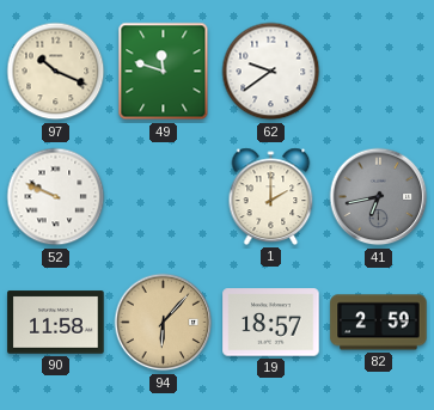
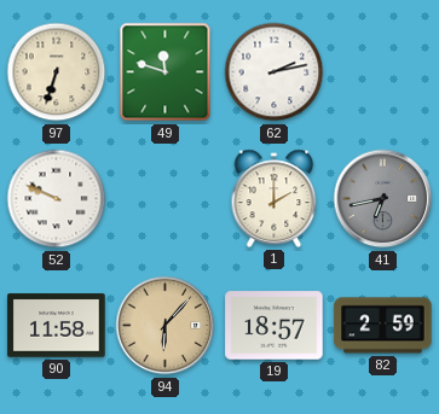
97: 10:19 -> 6:33
62: 9:39 -> 2:13
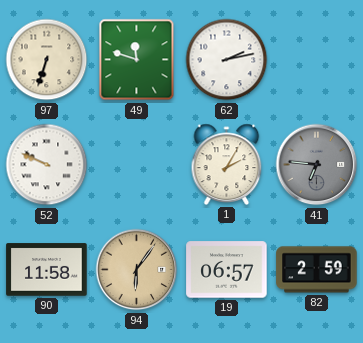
1: 2:00 -> 2:05
41: 6:43 -> 6:46
94: 6:07 -> 6:06
19: 18:57 -> 06:57
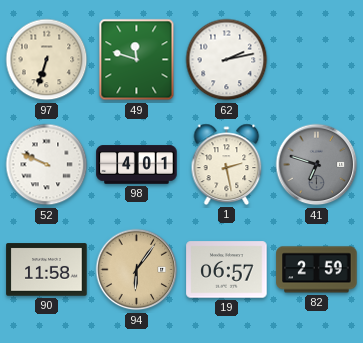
98: none -> 4:01
1: 2:05 -> 2:28
41: 6:46 -> 6:48
